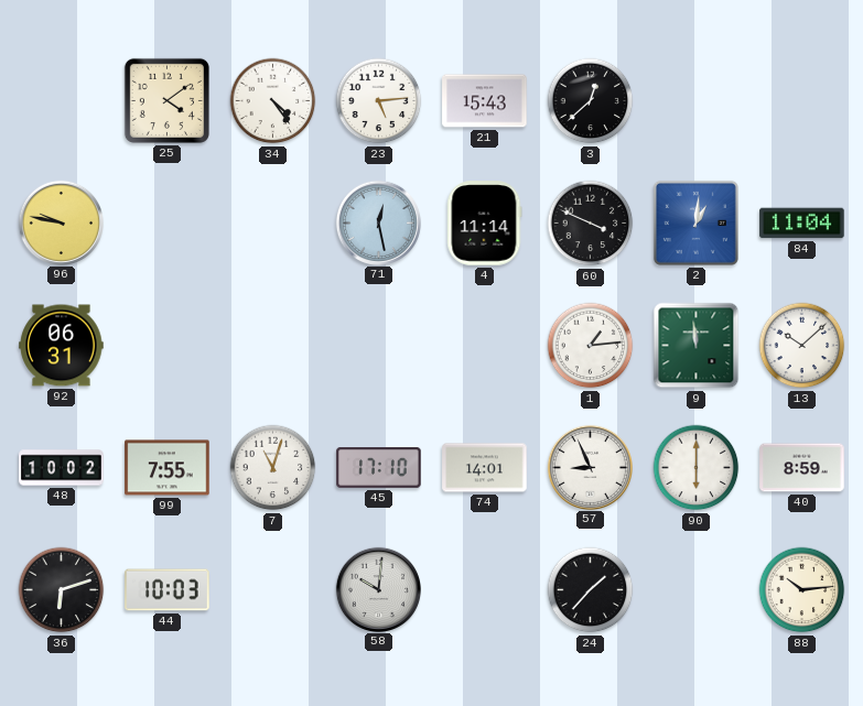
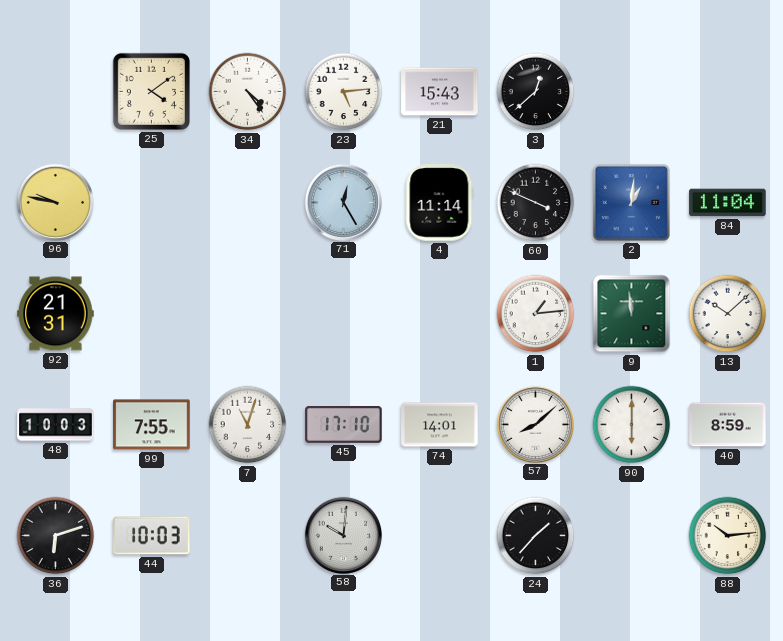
71: 12:28 -> 12:25
92: 06:31 -> 21:31
48: 10:02 -> 10:03
57: 8:56 -> 8:08
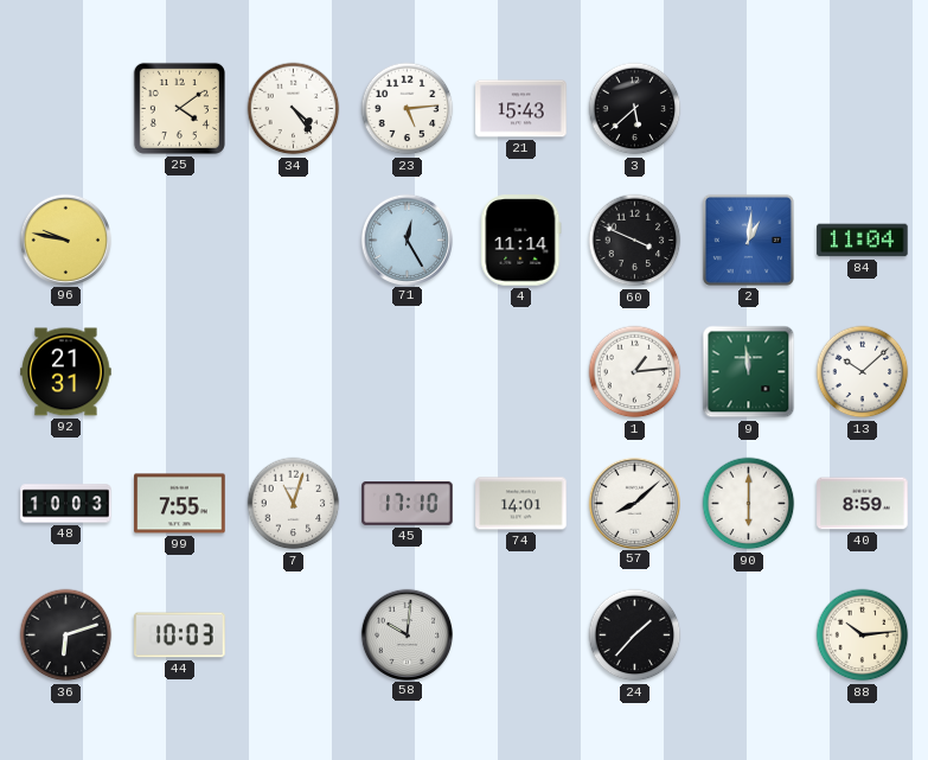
3: 12:38 -> 5:38
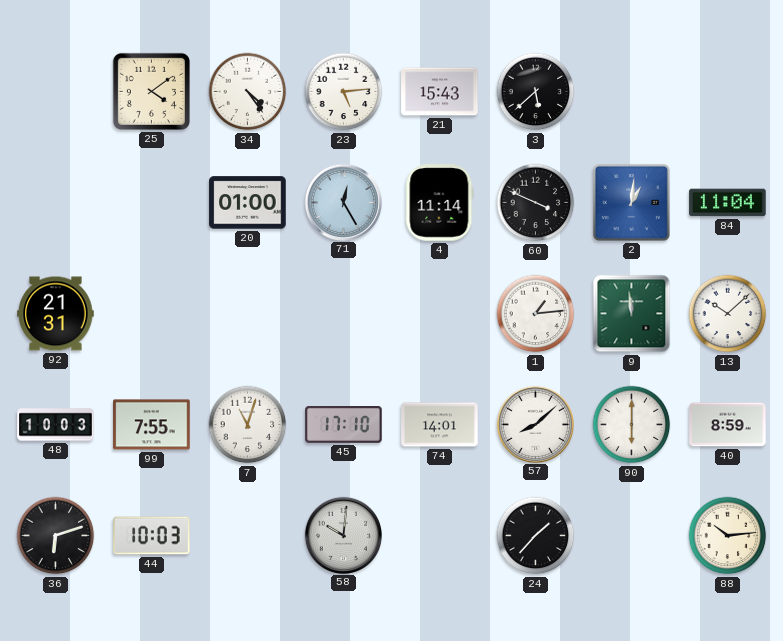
96: 9:47 -> none
20: none -> 01:00
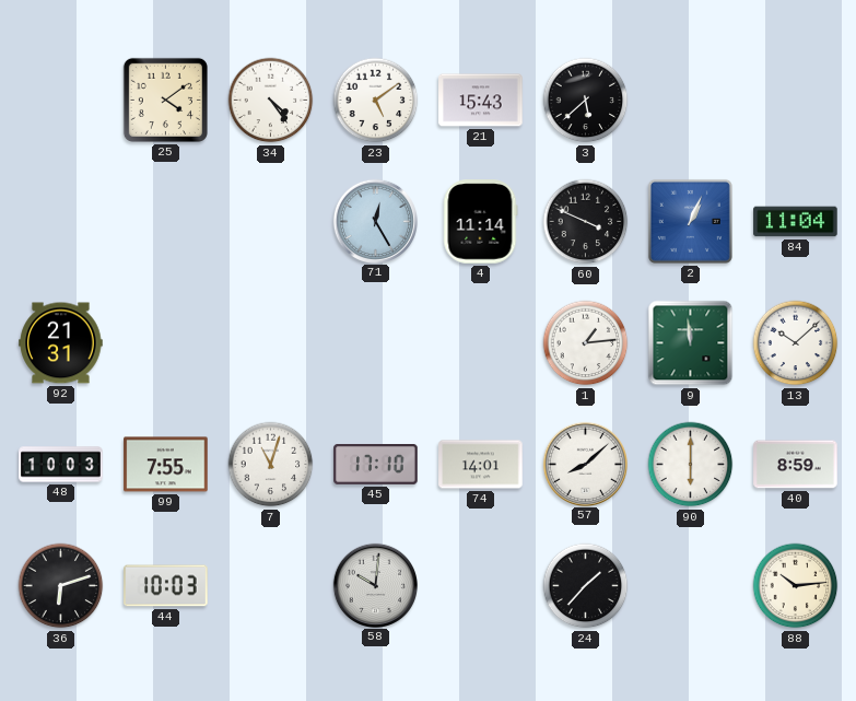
23: 5:14 -> 5:09
20: 01:00 -> none
2: 1:01 -> 1:04
